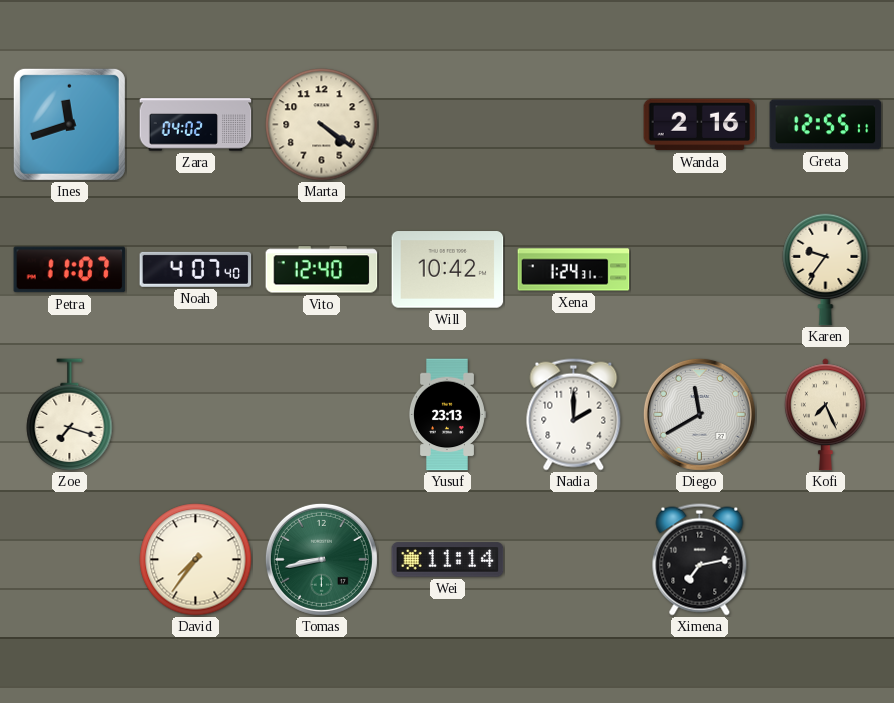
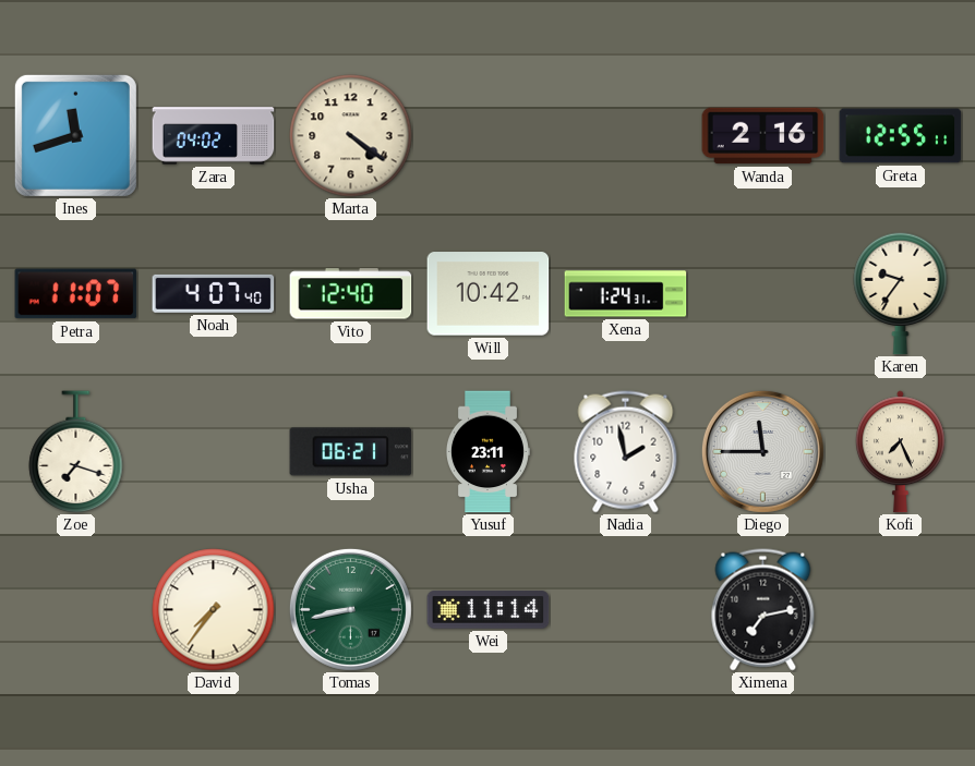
Usha: none -> 06:21
Yusuf: 23:13 -> 23:11
Nadia: 2:00 -> 1:58
Diego: 11:40 -> 11:45
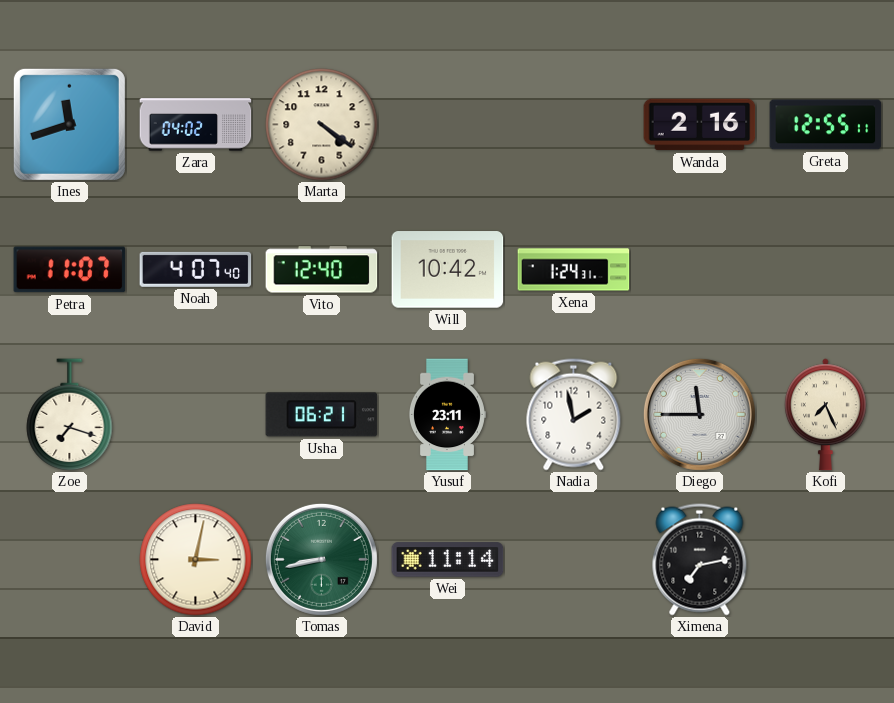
Karen: 9:36 -> none
David: 7:36 -> 3:02
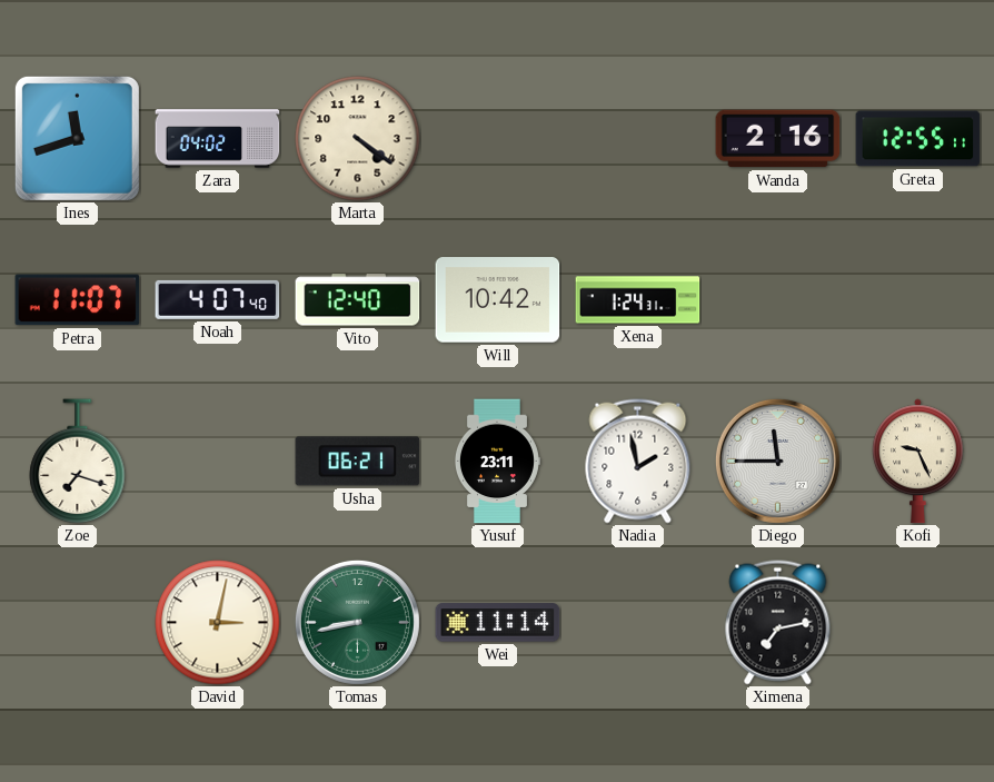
Kofi: 7:26 -> 9:26
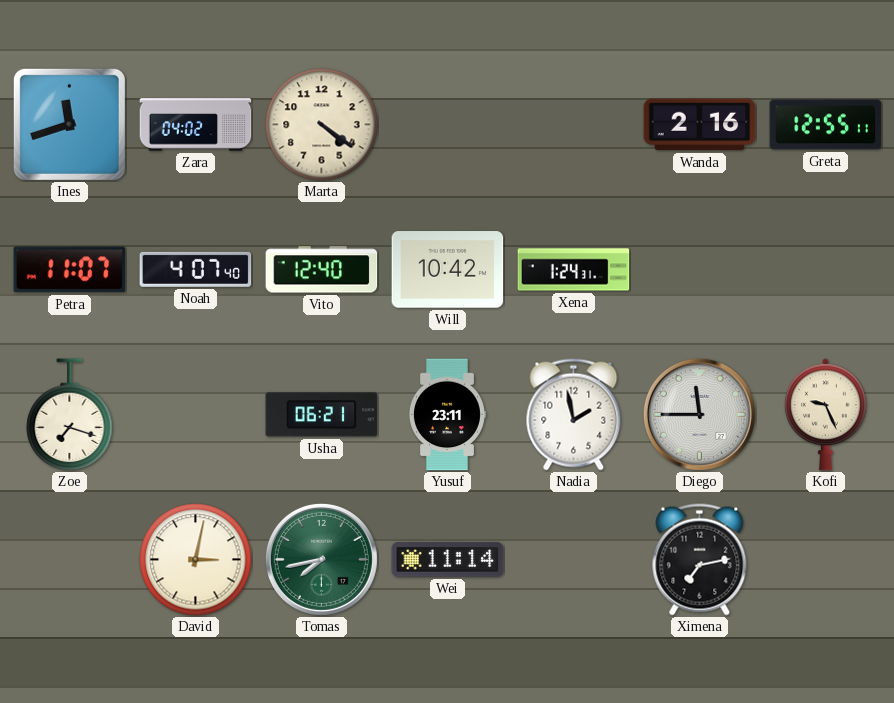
Tomas: 8:43 -> 7:43
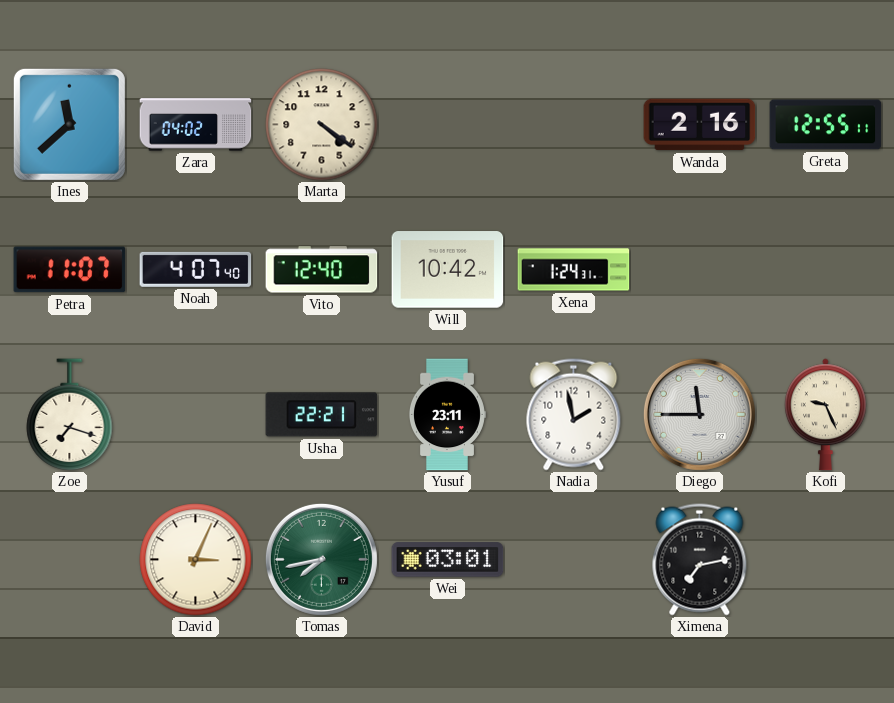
Ines: 11:42 -> 11:38
Usha: 06:21 -> 22:21
David: 3:02 -> 3:04
Wei: 11:14 -> 03:01
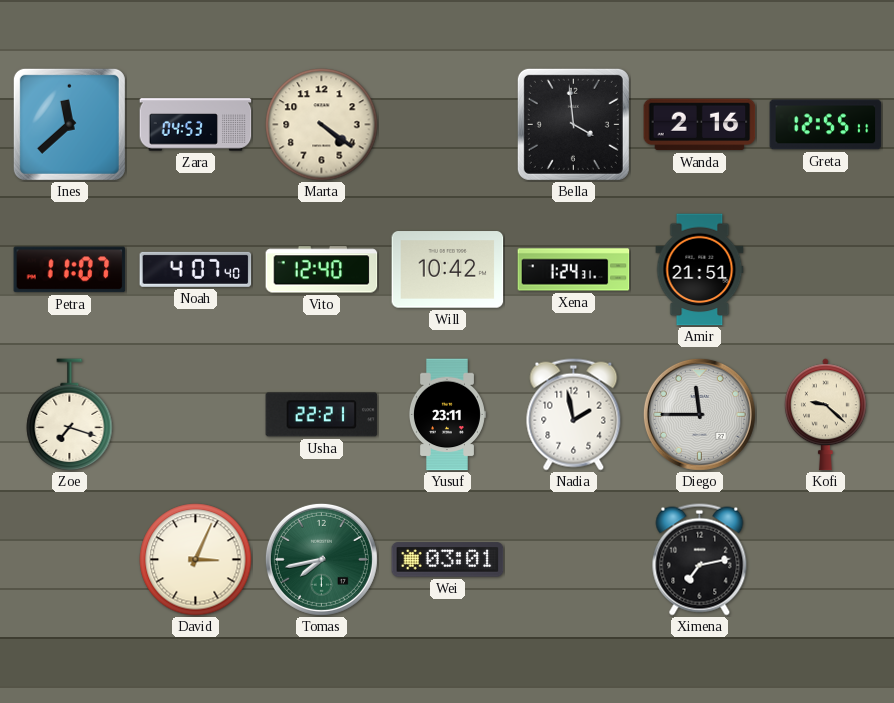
Zara: 04:02 -> 04:53
Bella: none -> 3:59
Amir: none -> 21:51
Kofi: 9:26 -> 9:22
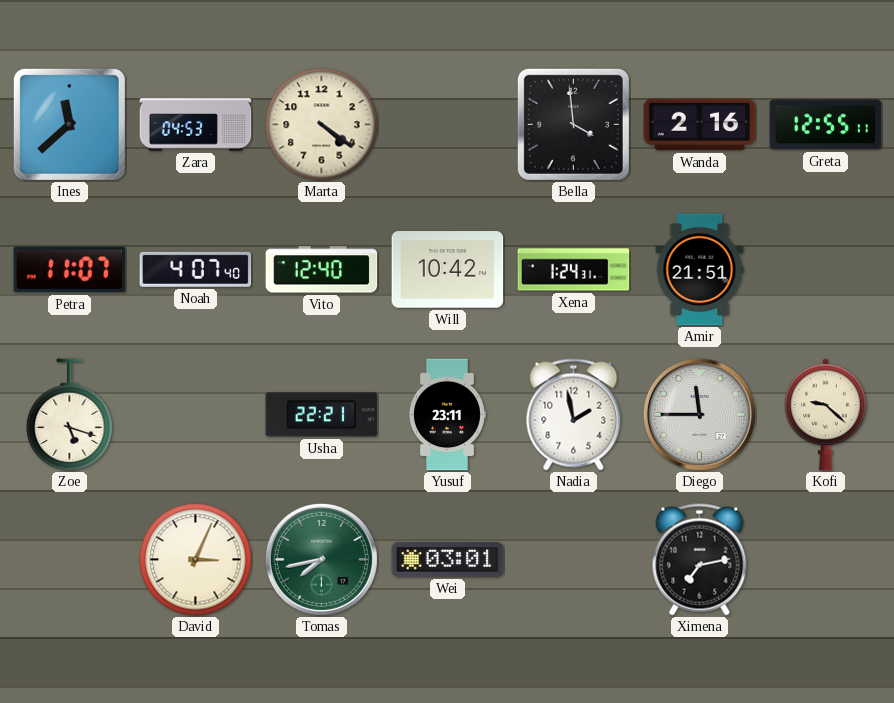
Zoe: 7:18 -> 5:18
